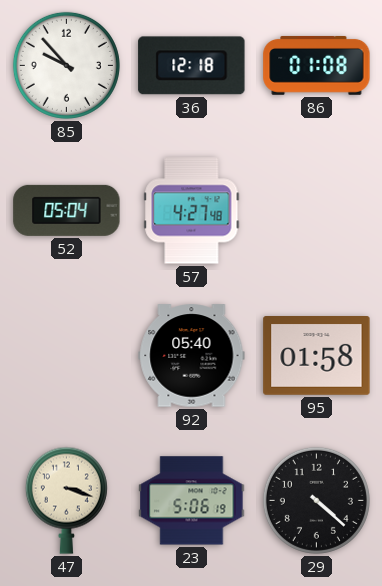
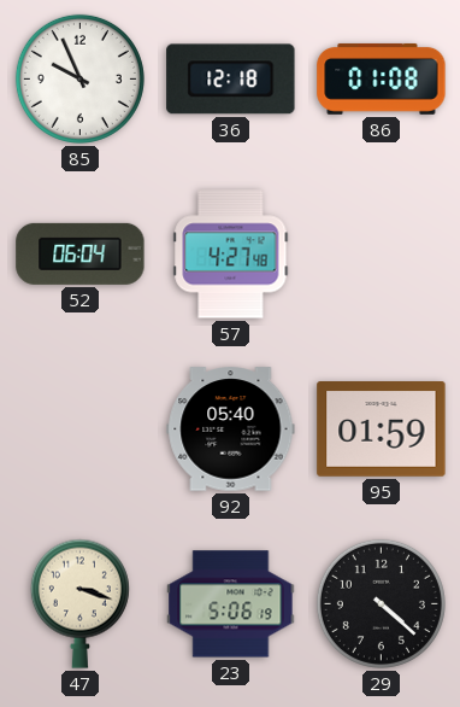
85: 9:53 -> 9:56
52: 05:04 -> 06:04
95: 01:58 -> 01:59
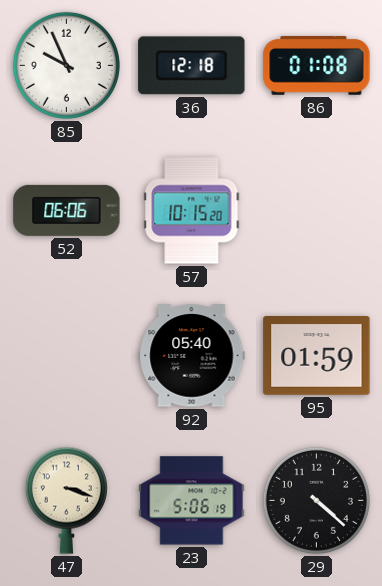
52: 06:04 -> 06:06
57: 4:27 -> 10:15
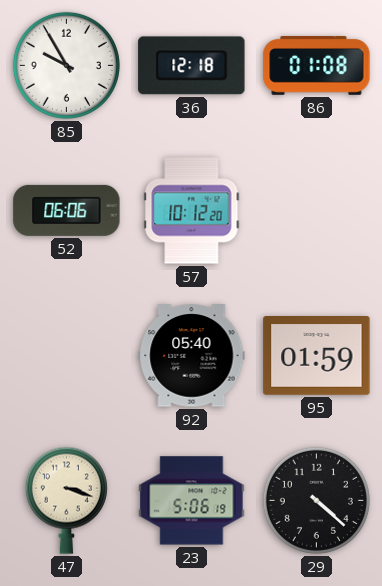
85: 9:56 -> 9:55
57: 10:15 -> 10:12
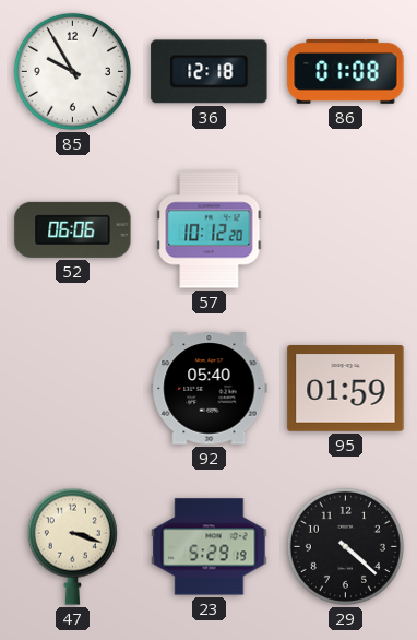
23: 5:06 -> 5:29
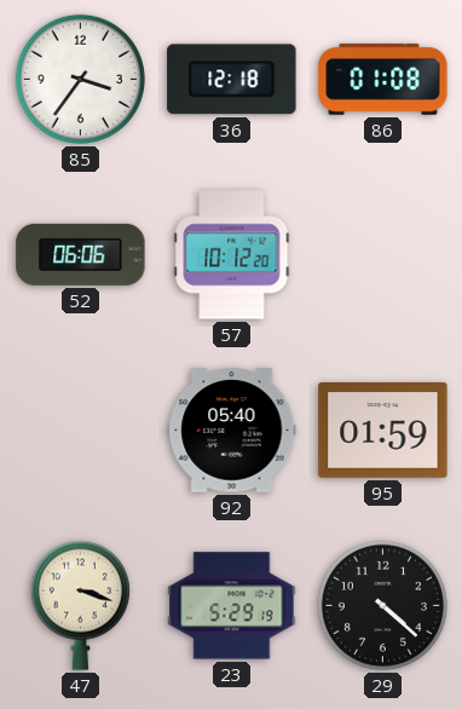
85: 9:55 -> 3:36
